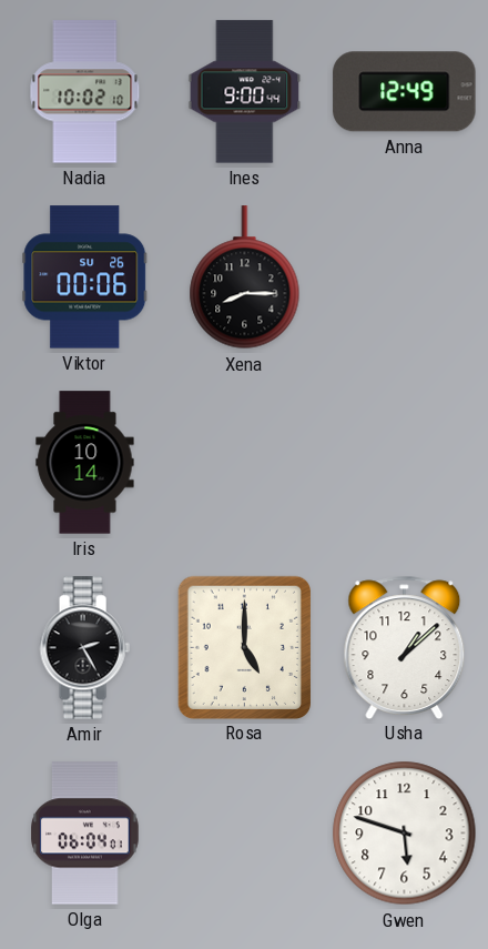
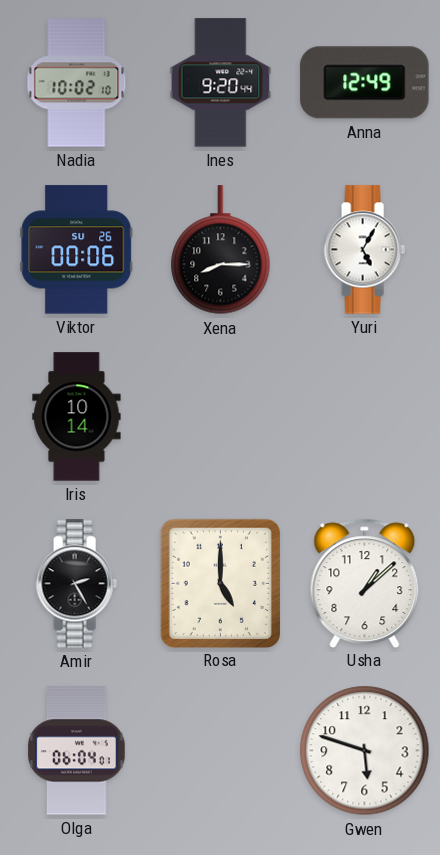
Ines: 9:00 -> 9:20
Yuri: none -> 5:05
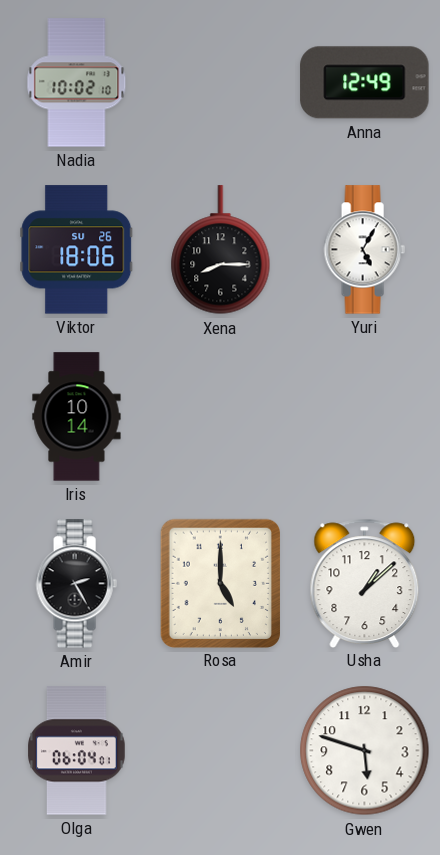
Ines: 9:20 -> none
Viktor: 00:06 -> 18:06
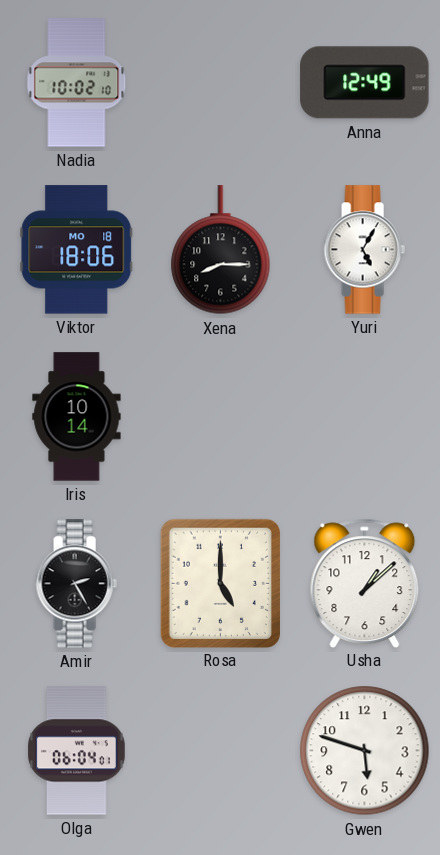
Viktor date: SU 26 -> MO 18
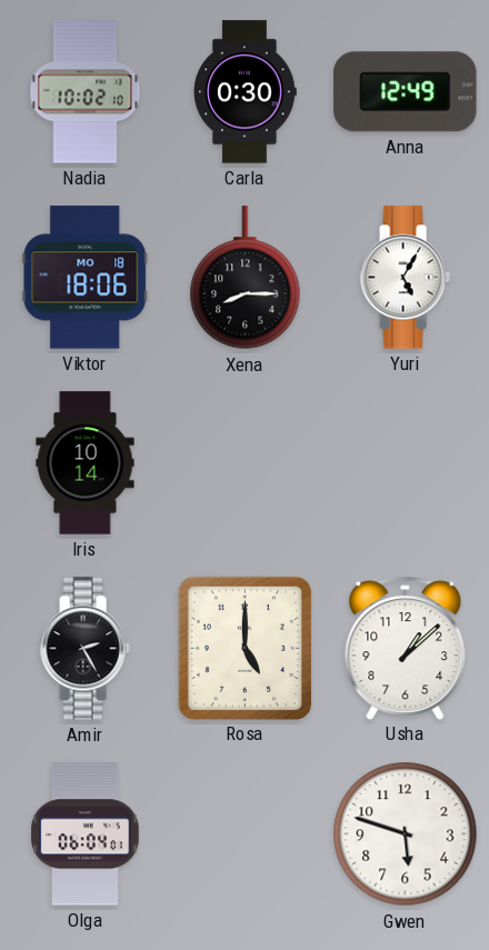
Carla: none -> 0:30
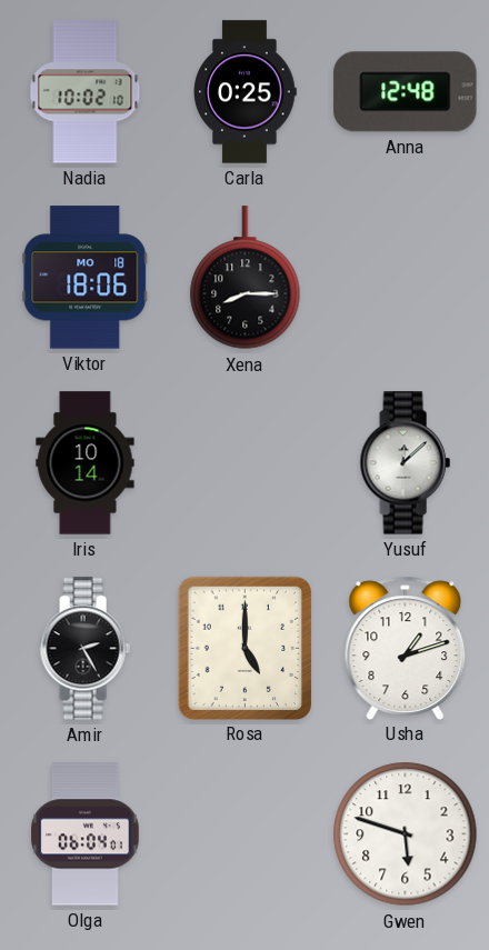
Carla: 0:30 -> 0:25
Anna: 12:49 -> 12:48
Yuri: 5:05 -> none
Yusuf: none -> 12:08
Usha: 1:08 -> 1:12
